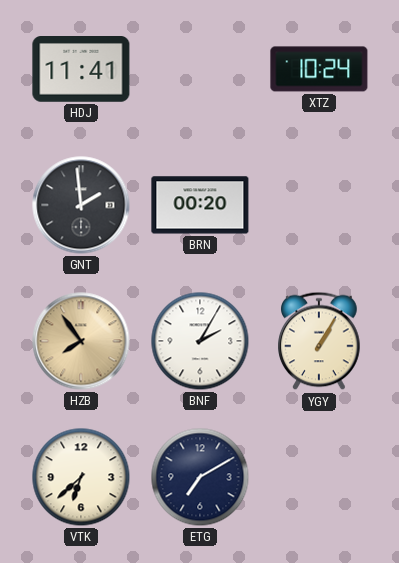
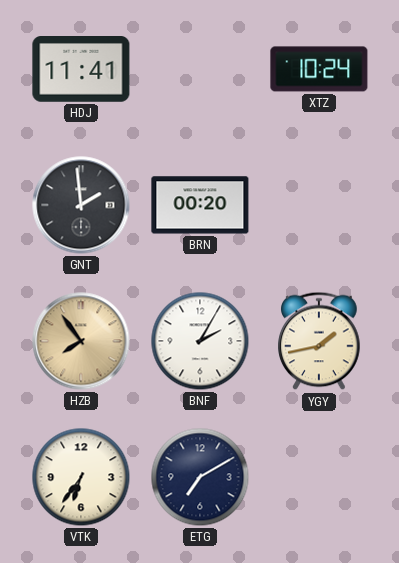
YGY: 1:05 -> 1:43
VTK: 6:38 -> 6:36
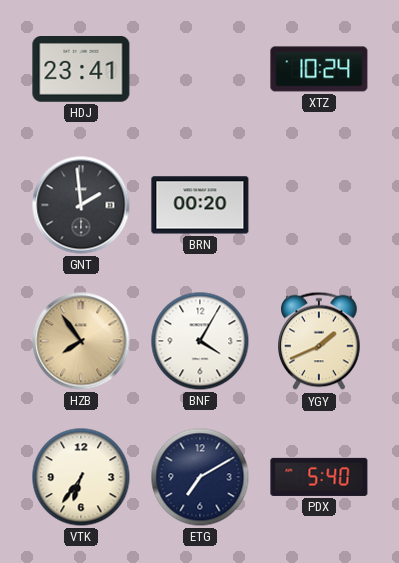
HDJ: 11:41 -> 23:41
BNF: 2:05 -> 4:05
YGY: 1:43 -> 1:41
PDX: none -> 5:40
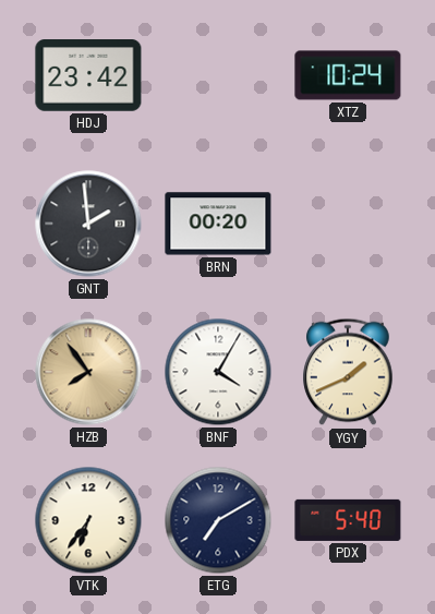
HDJ: 23:41 -> 23:42
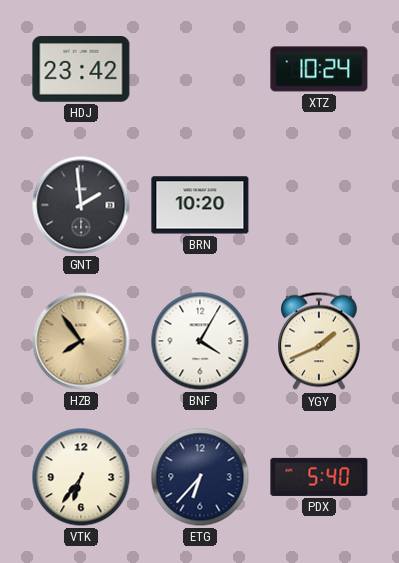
BRN: 00:20 -> 10:20
ETG: 7:10 -> 6:37
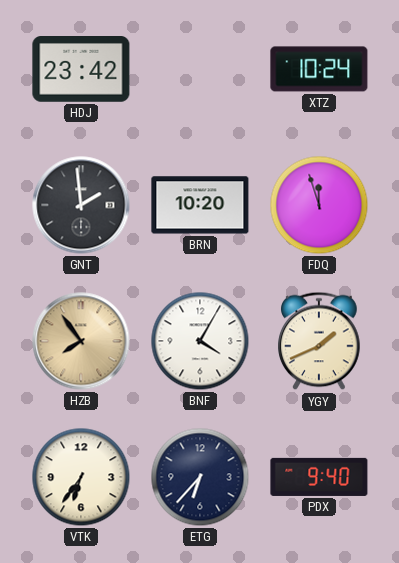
FDQ: none -> 11:57
PDX: 5:40 -> 9:40
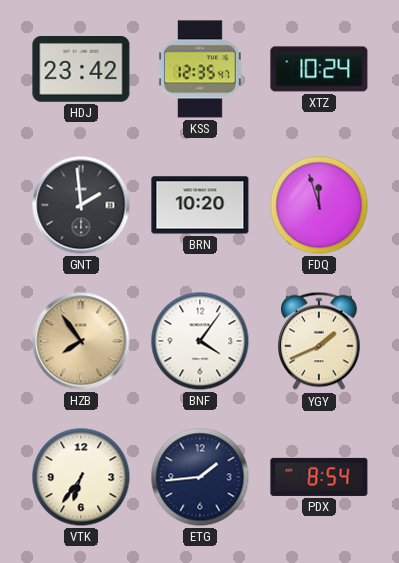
KSS: none -> 12:35
BNF: 4:05 -> 4:06
ETG: 6:37 -> 1:44
PDX: 9:40 -> 8:54
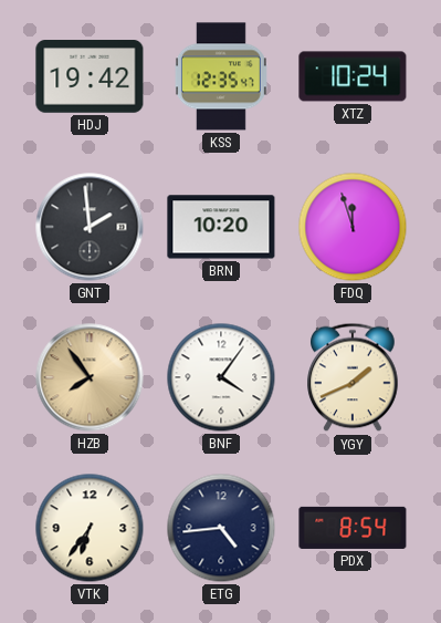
HDJ: 23:42 -> 19:42
ETG: 1:44 -> 4:44
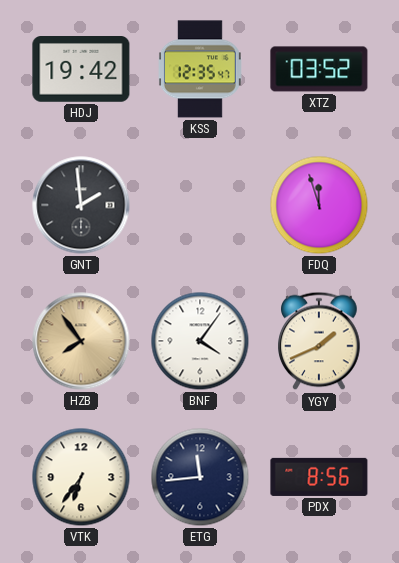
XTZ: 10:24 -> 03:52
BRN: 10:20 -> none
ETG: 4:44 -> 11:44
PDX: 8:54 -> 8:56
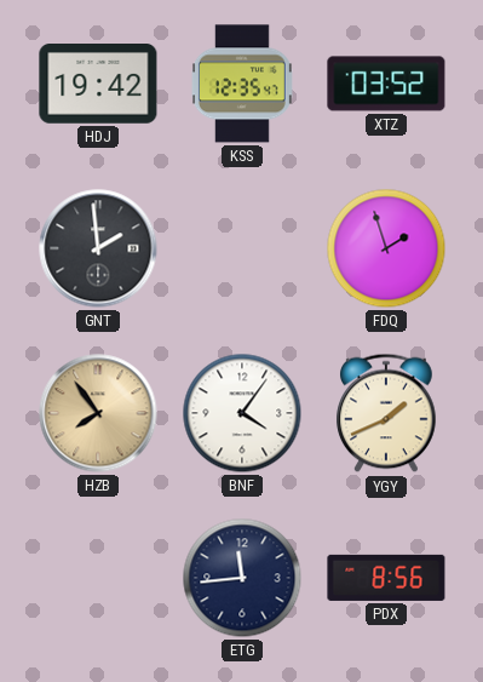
FDQ: 11:57 -> 1:57
VTK: 6:36 -> none
